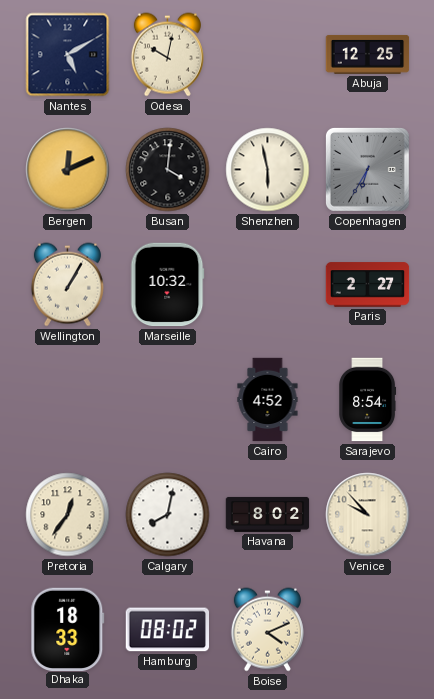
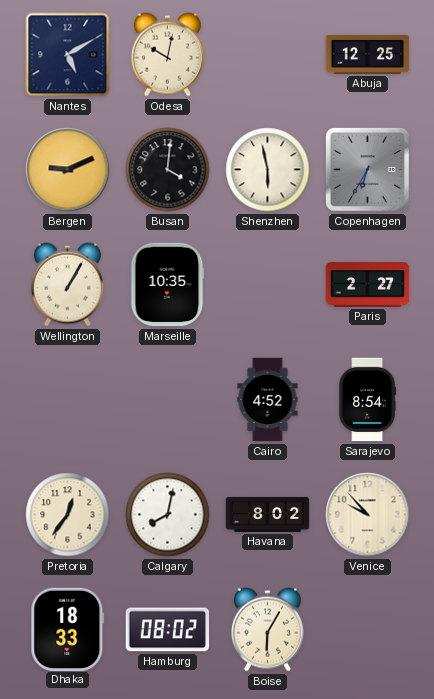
Bergen: 12:11 -> 9:11
Marseille: 10:32 -> 10:35
Boise: 4:11 -> 6:05
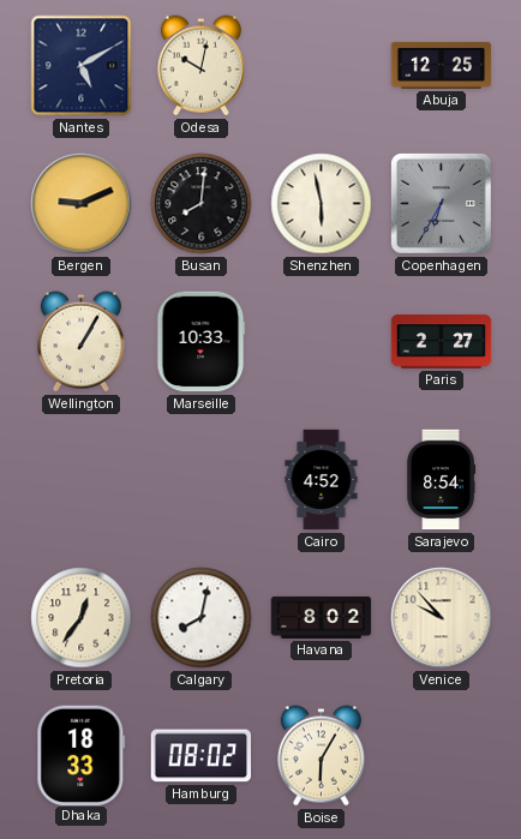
Busan: 4:01 -> 8:01
Marseille: 10:35 -> 10:33
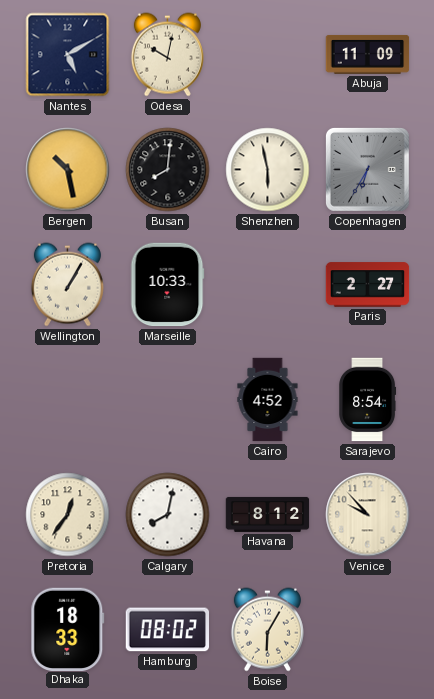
Abuja: 12:25 -> 11:09
Bergen: 9:11 -> 10:28
Havana: 8:02 -> 8:12
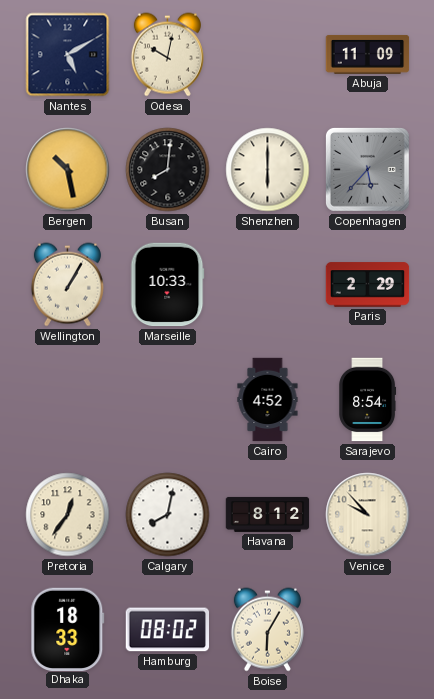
Shenzhen: 5:58 -> 6:00
Copenhagen: 6:35 -> 5:37
Paris: 2:27 -> 2:29
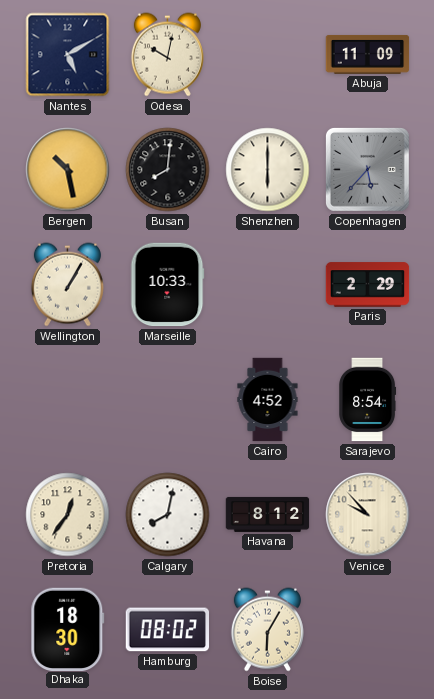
Dhaka: 18:33 -> 18:30
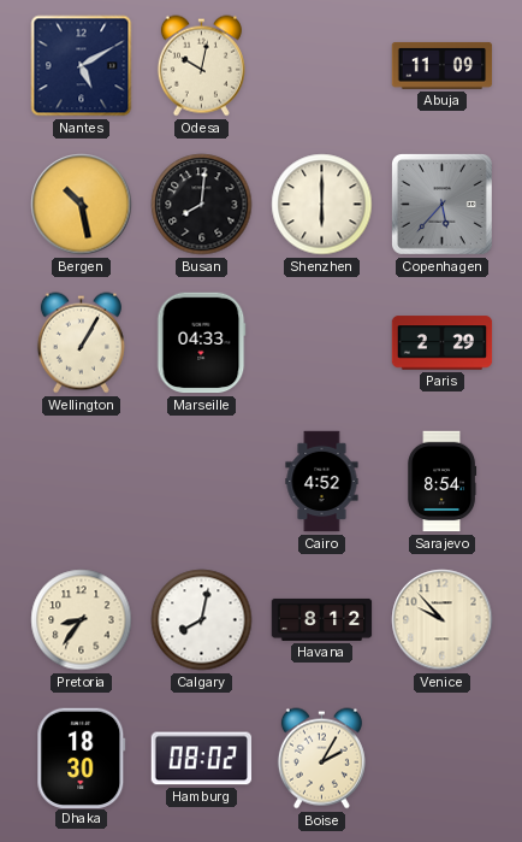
Marseille: 10:33 -> 04:33
Pretoria: 12:36 -> 8:36
Boise: 6:05 -> 2:05
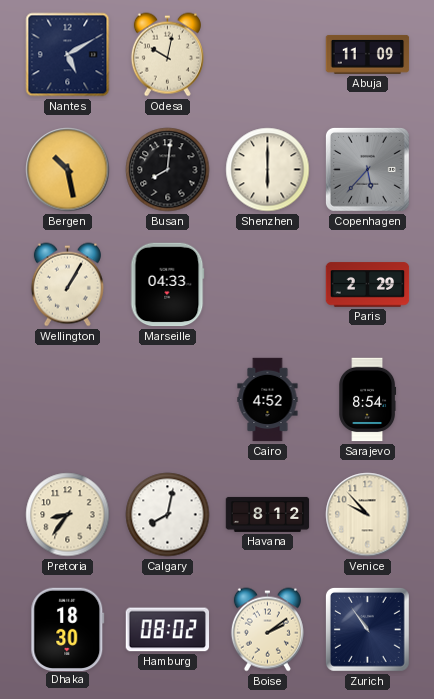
Boise: 2:05 -> 2:09
Zurich: none -> 10:54
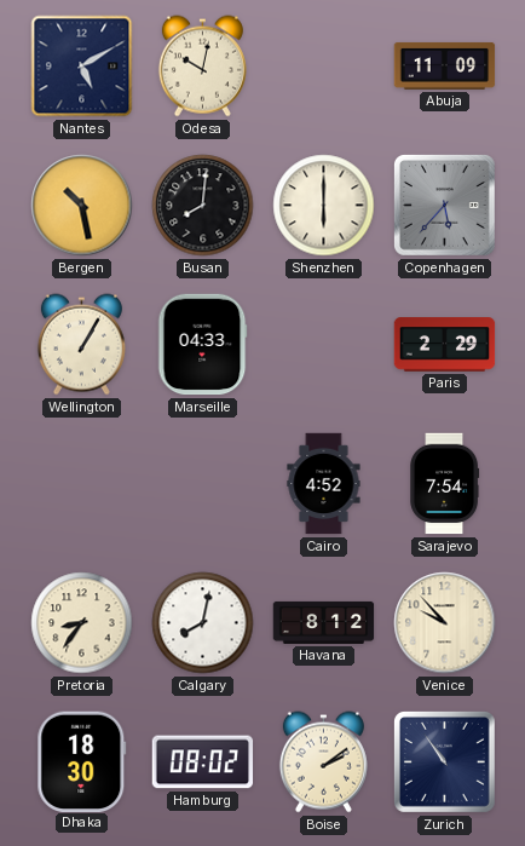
Sarajevo: 8:54 -> 7:54
